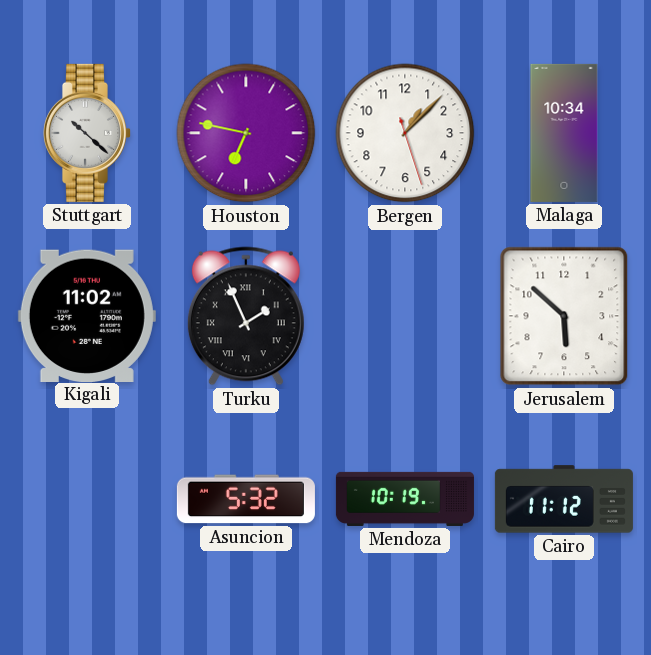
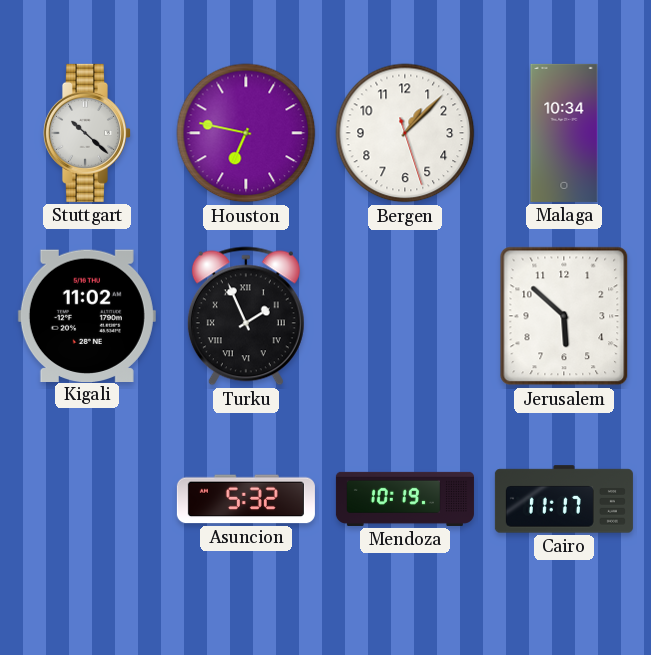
Cairo: 11:12 -> 11:17
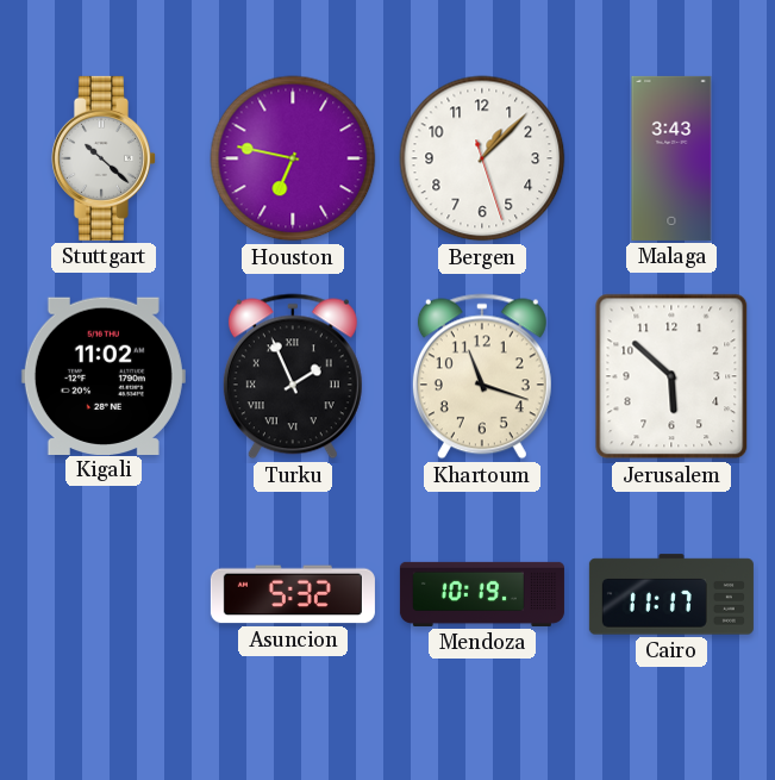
Malaga: 10:34 -> 3:43
Khartoum: none -> 11:18
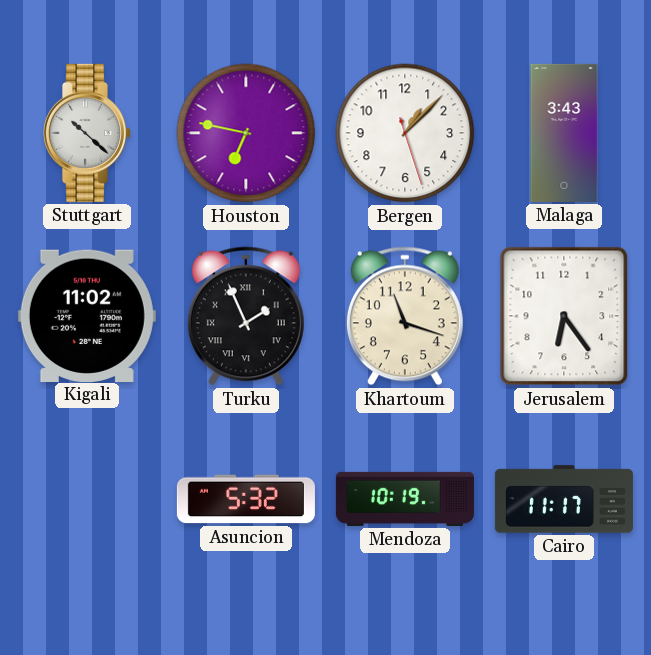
Jerusalem: 5:52 -> 6:24
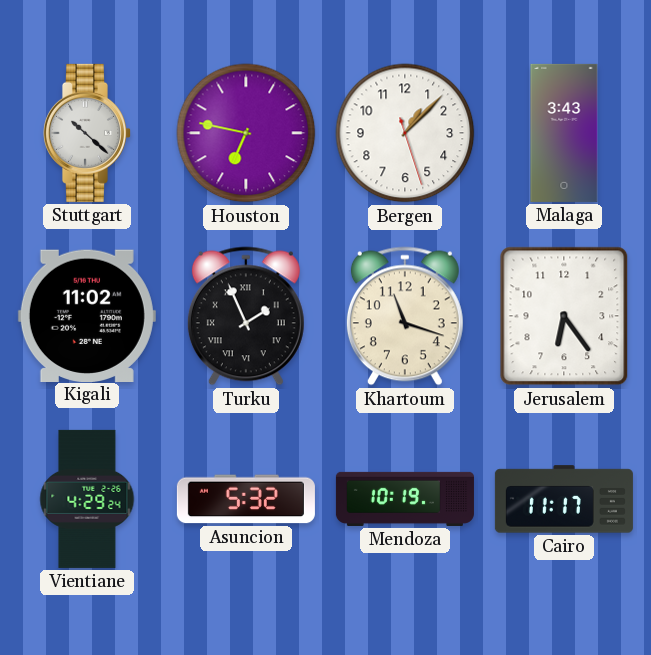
Vientiane: none -> 4:29
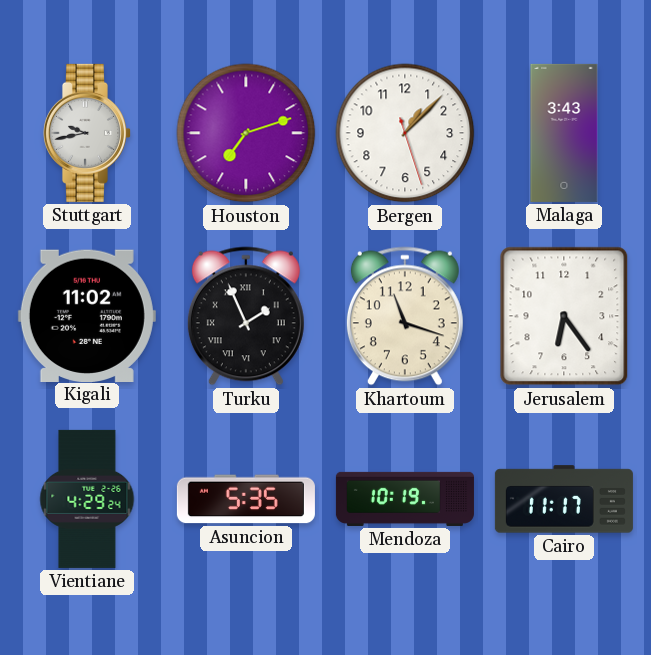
Stuttgart: 10:22 -> 9:43
Houston: 6:47 -> 7:12
Asuncion: 5:32 -> 5:35
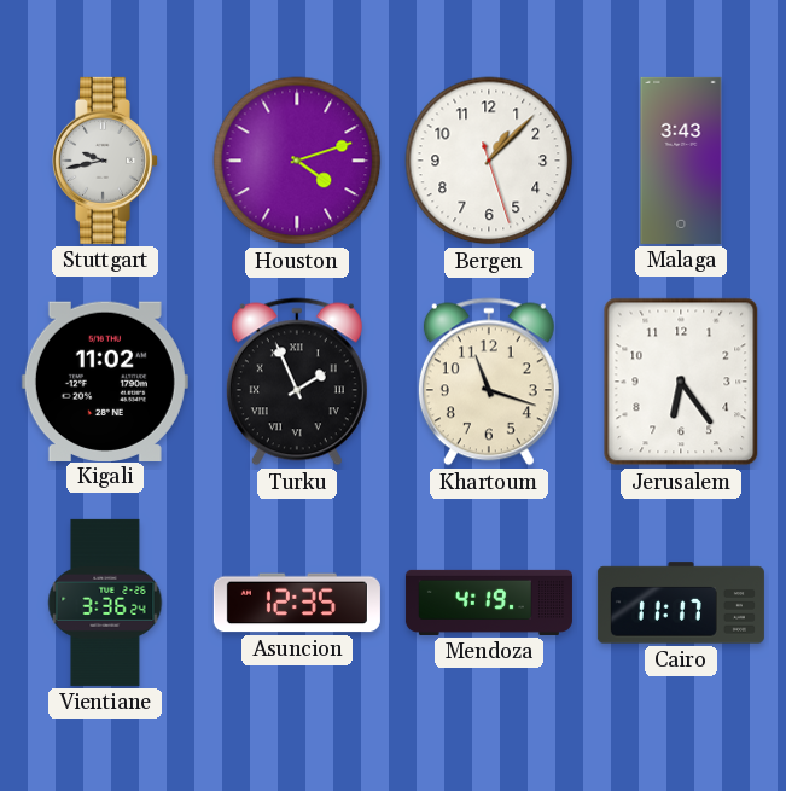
Houston: 7:12 -> 4:12
Vientiane: 4:29 -> 3:36
Asuncion: 5:35 -> 12:35
Mendoza: 10:19 -> 4:19
